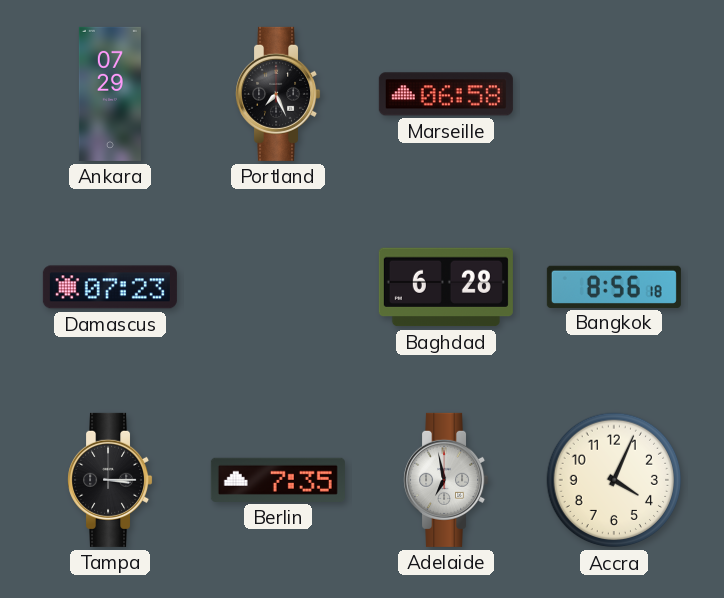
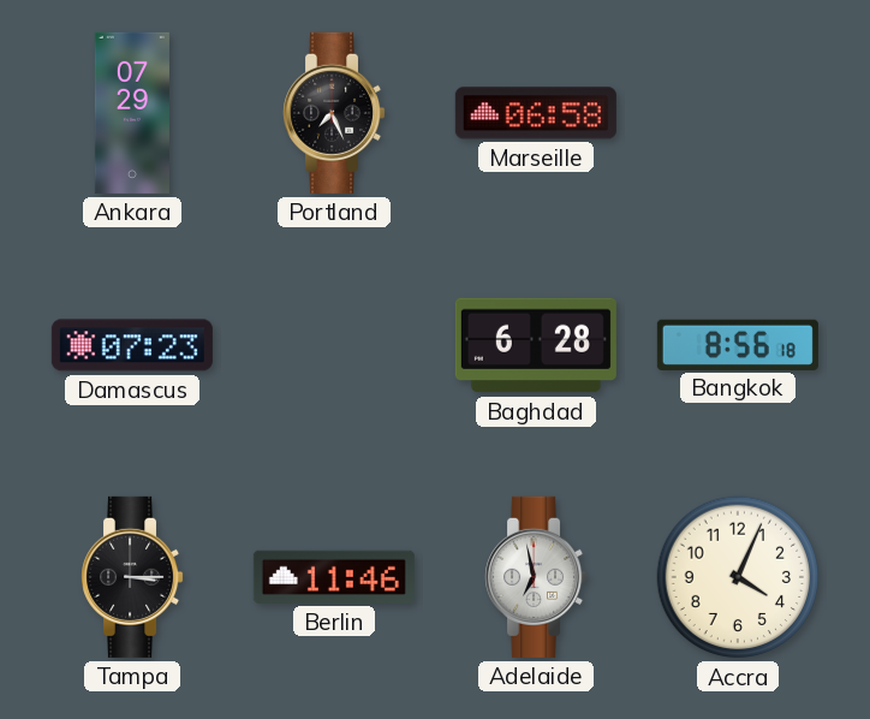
Berlin: 7:35 -> 11:46
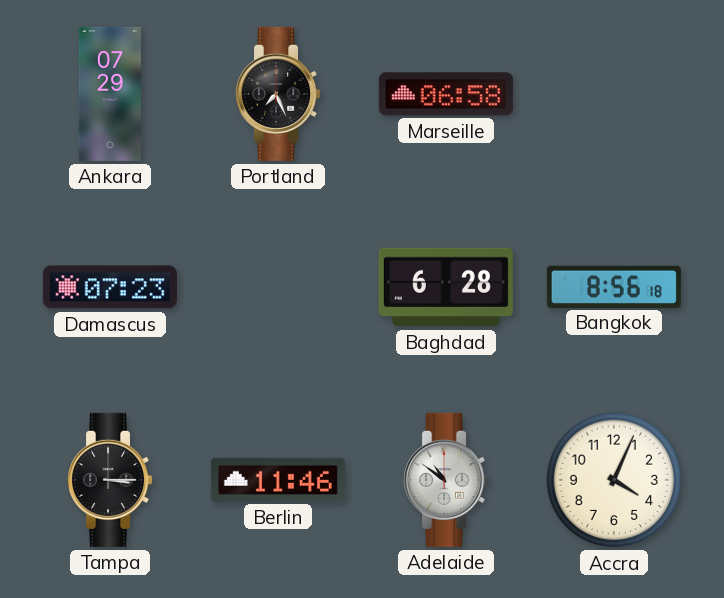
Adelaide: 6:58 -> 10:51
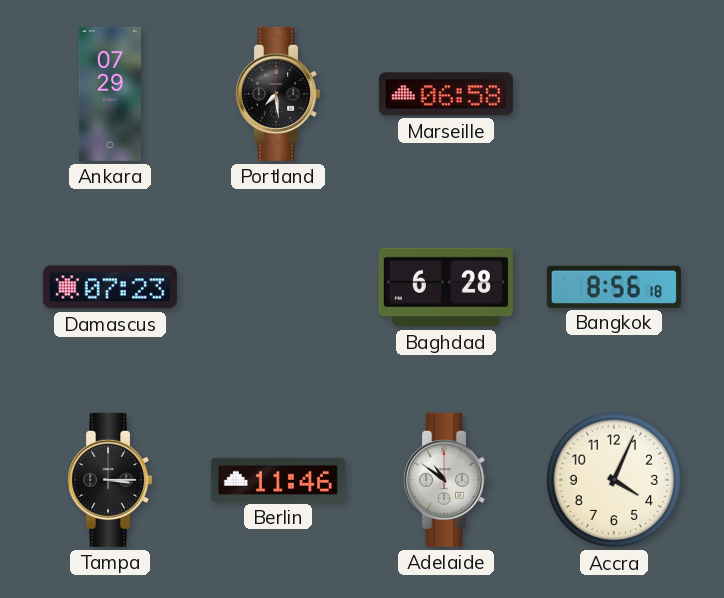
Portland: 7:26 -> 7:29
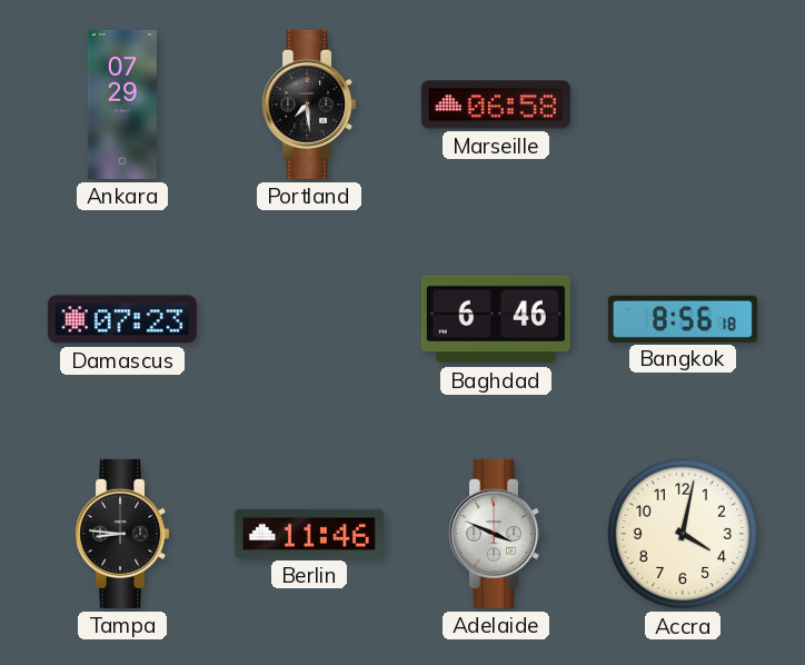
Baghdad: 6:28 -> 6:46
Tampa: 3:15 -> 8:46
Adelaide: 10:51 -> 3:49
Accra: 4:04 -> 4:02
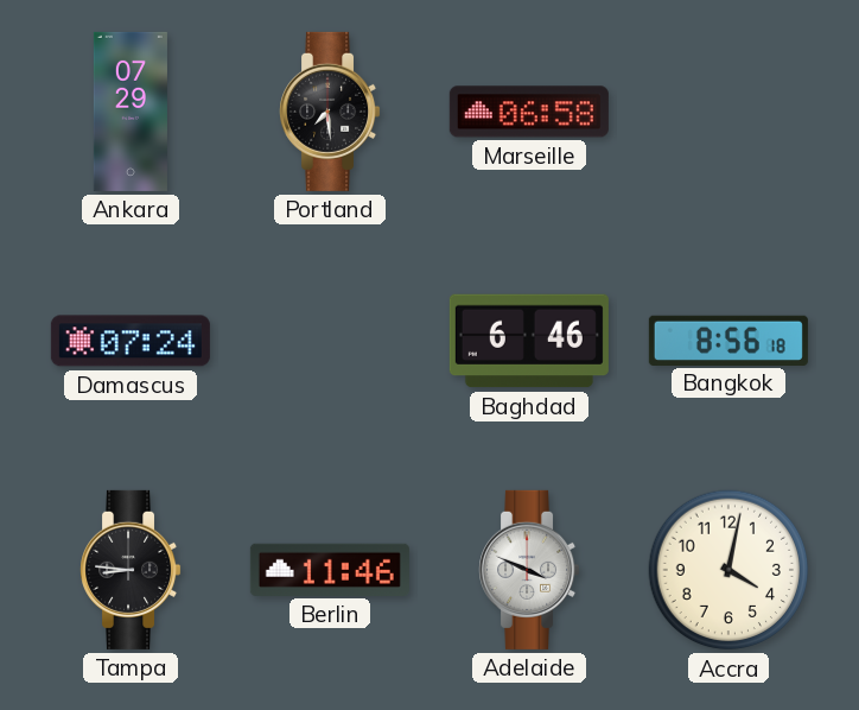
Damascus: 07:23 -> 07:24
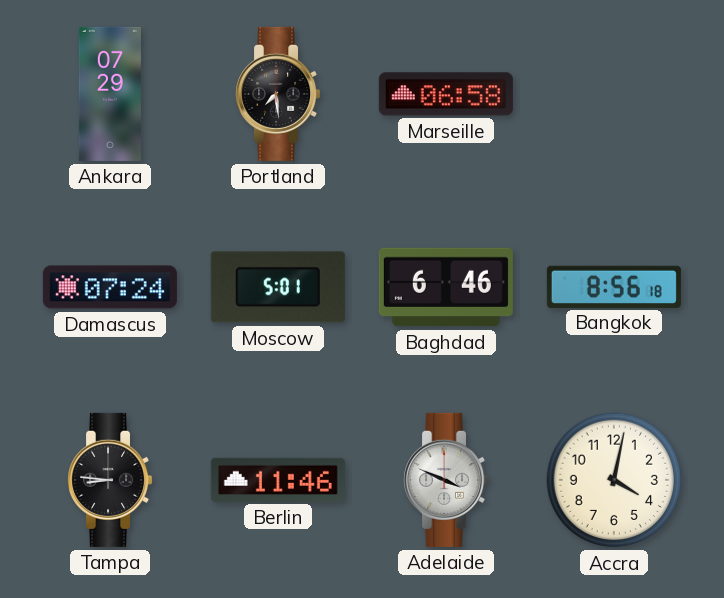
Moscow: none -> 5:01
